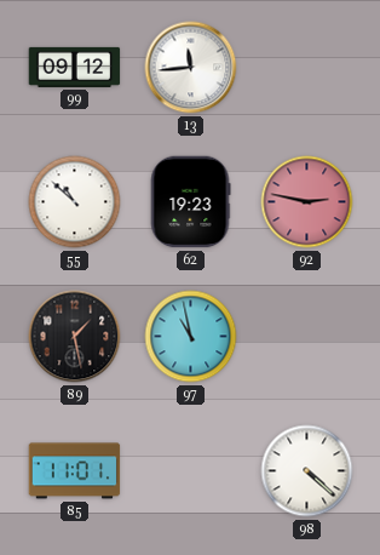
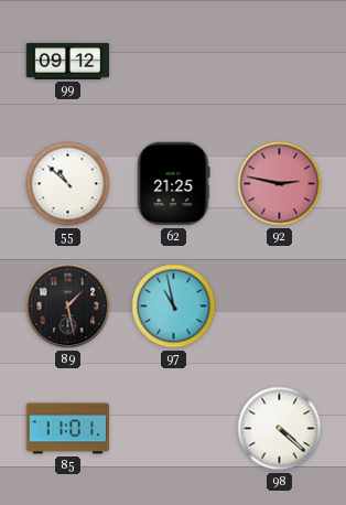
13: 11:44 -> none
62: 19:23 -> 21:25
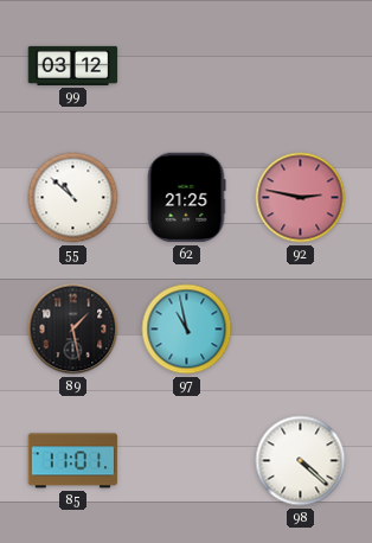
99: 09:12 -> 03:12
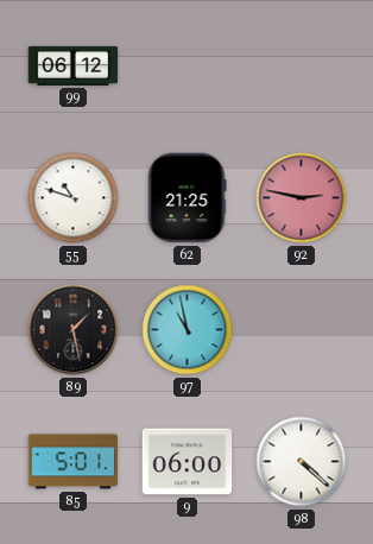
99: 03:12 -> 06:12
55: 10:52 -> 10:48
85: 11:01 -> 5:01
9: none -> 06:00
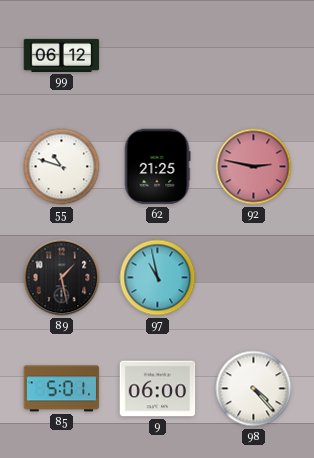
98: 4:22 -> 4:23
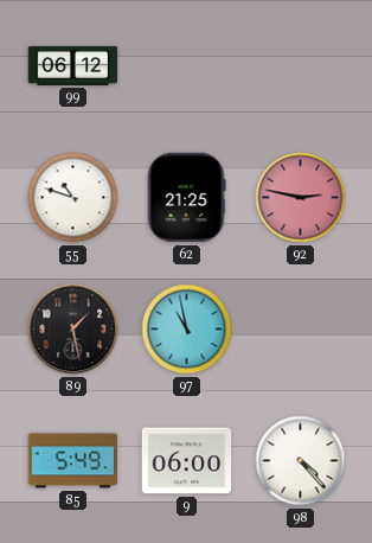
85: 5:01 -> 5:49
